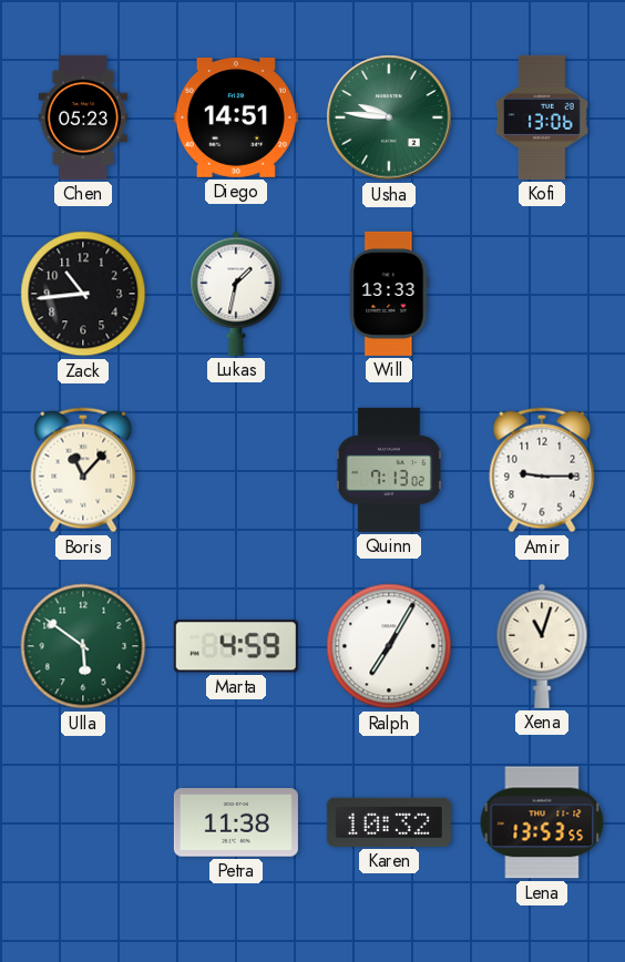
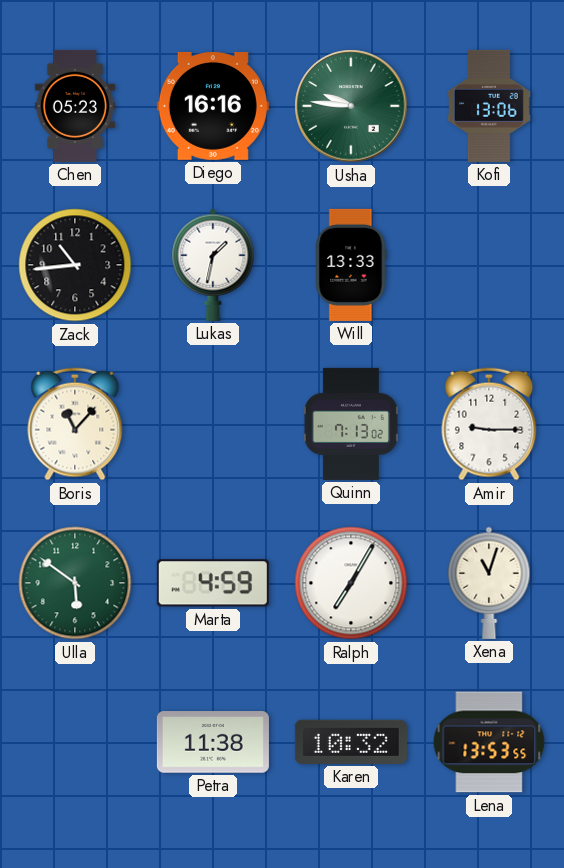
Diego: 14:51 -> 16:16
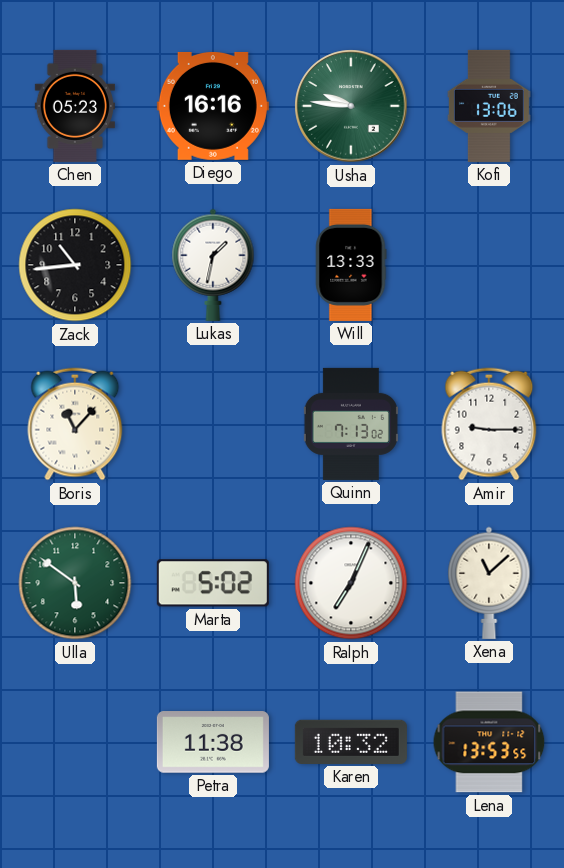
Marta: 4:59 -> 5:02
Ralph: 7:05 -> 7:04
Xena: 11:03 -> 11:08
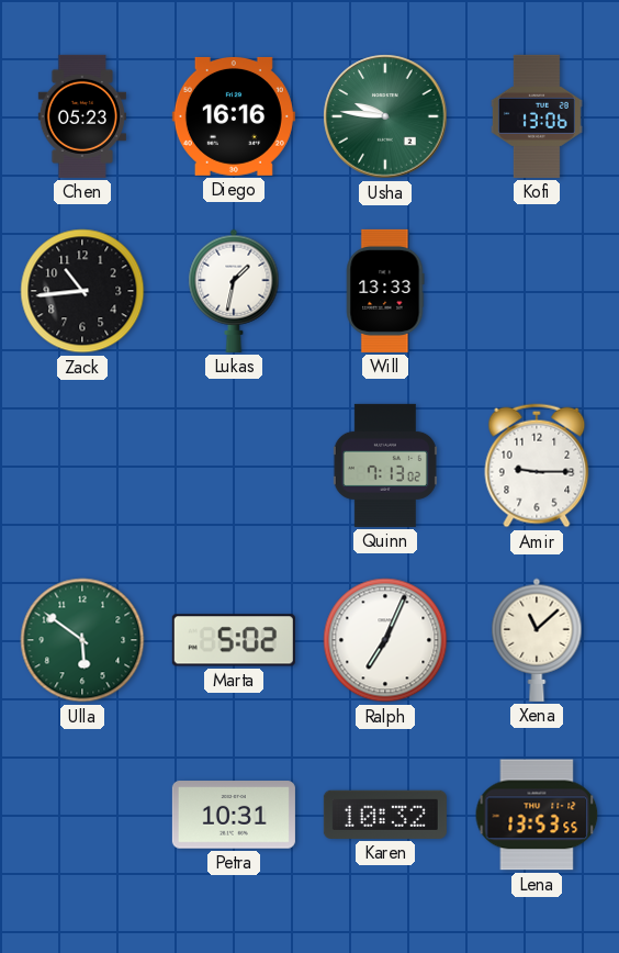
Boris: 11:07 -> none
Petra: 11:38 -> 10:31
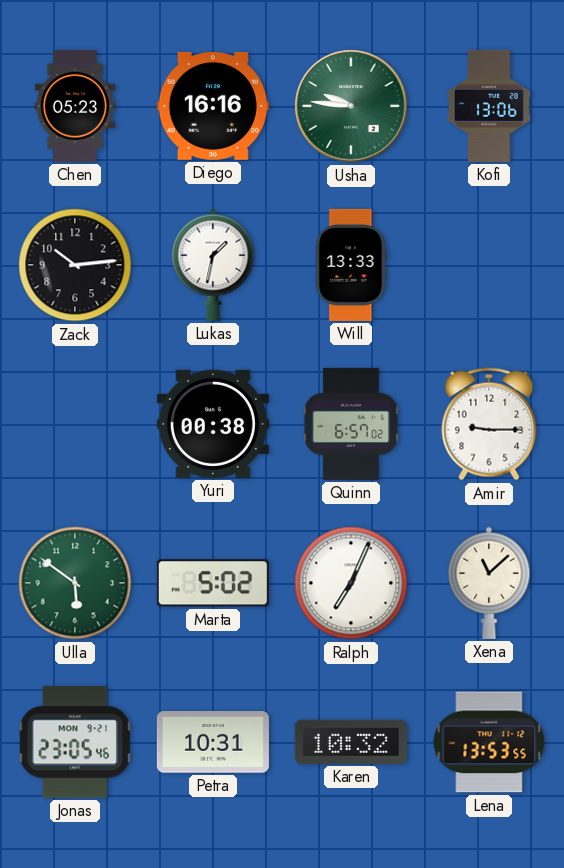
Zack: 10:44 -> 10:14
Yuri: none -> 00:38
Quinn: 7:13 -> 6:57
Jonas: none -> 23:05
